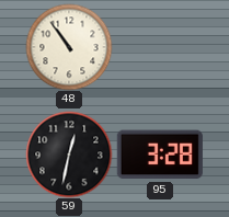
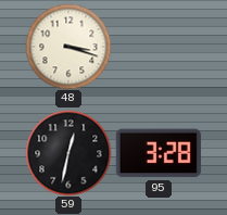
48: 10:54 -> 3:18
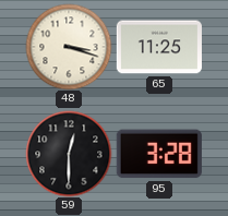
65: none -> 11:25
59: 12:32 -> 12:30
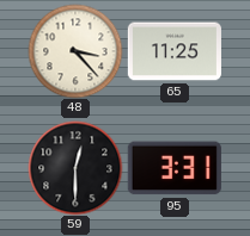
48: 3:18 -> 3:23
95: 3:28 -> 3:31
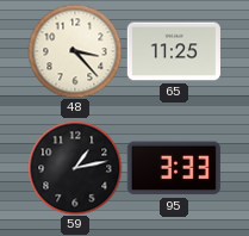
59: 12:30 -> 1:13
95: 3:31 -> 3:33
